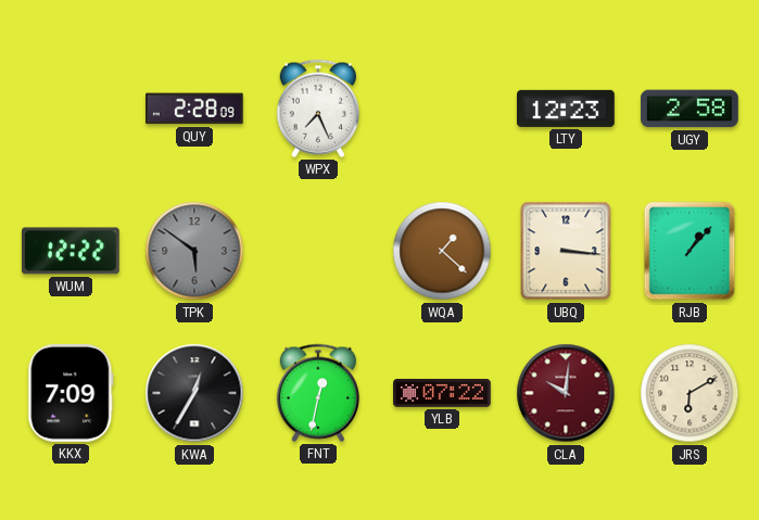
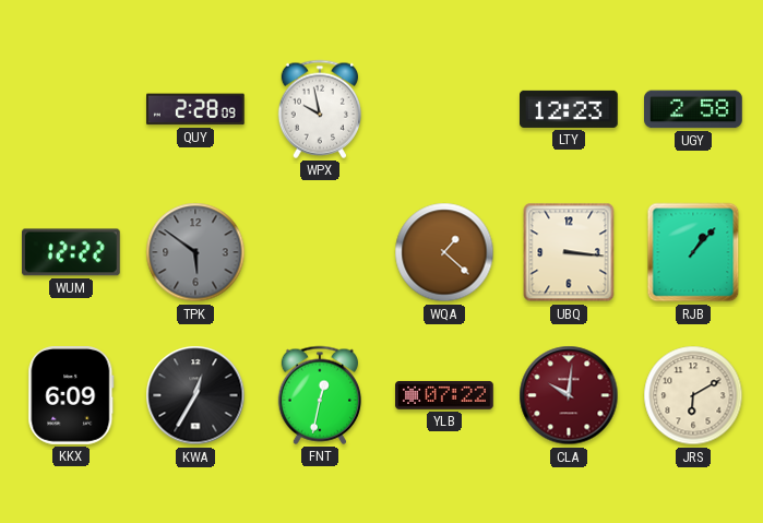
WPX: 7:26 -> 9:58
KKX: 7:09 -> 6:09
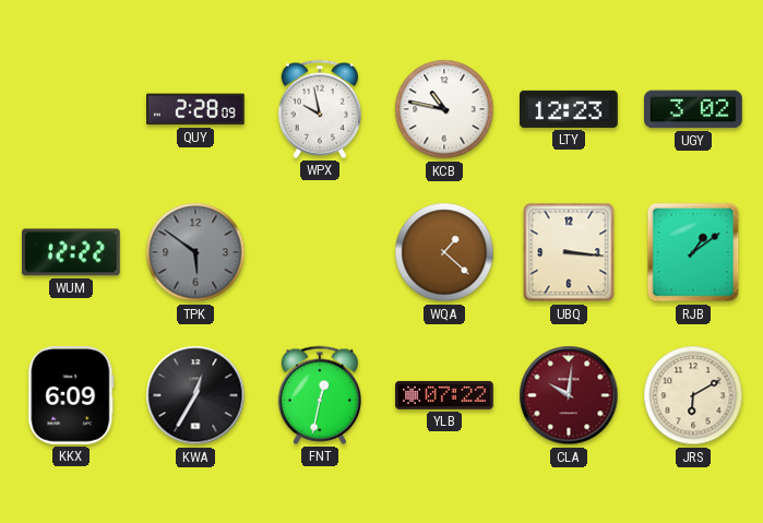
KCB: none -> 10:47
UGY: 2:58 -> 3:02
RJB: 1:07 -> 1:09
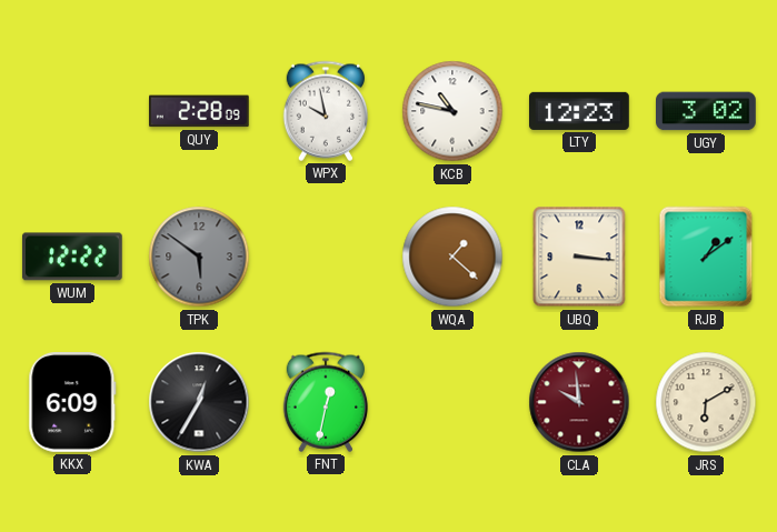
YLB: 07:22 -> none
CLA: 10:01 -> 9:59
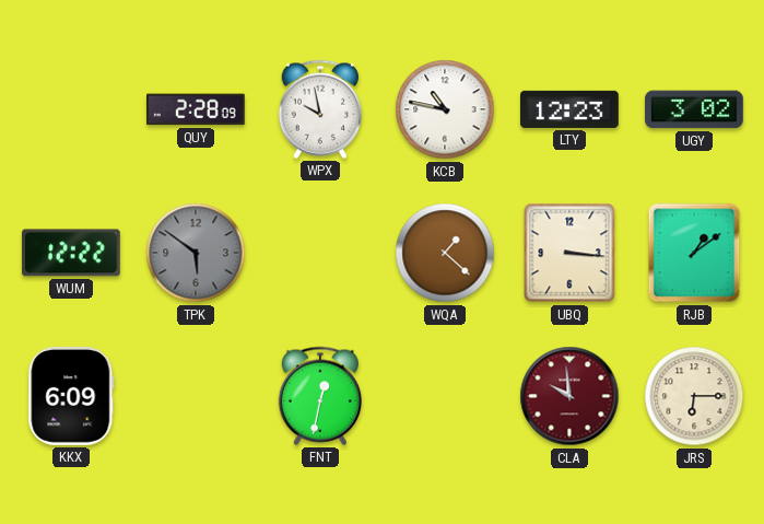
KWA: 12:35 -> none
JRS: 6:10 -> 6:15
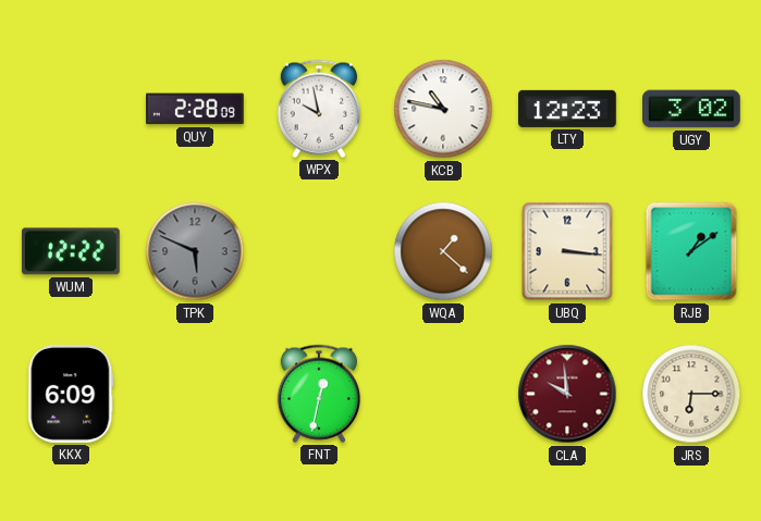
TPK: 5:51 -> 5:49
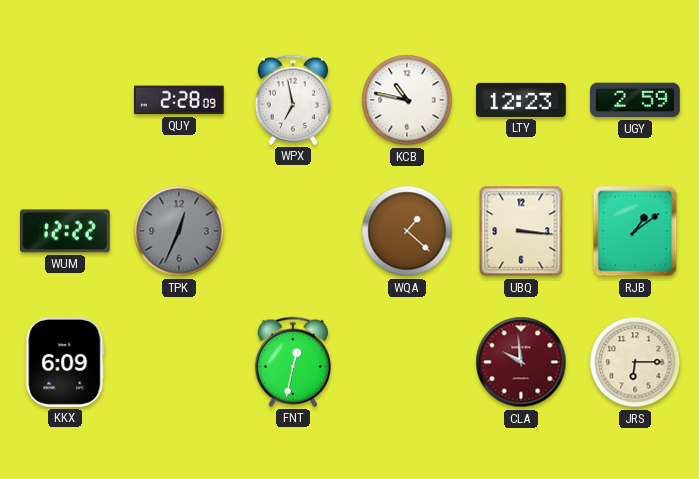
WPX: 9:58 -> 6:58
UGY: 3:02 -> 2:59
TPK: 5:49 -> 12:34
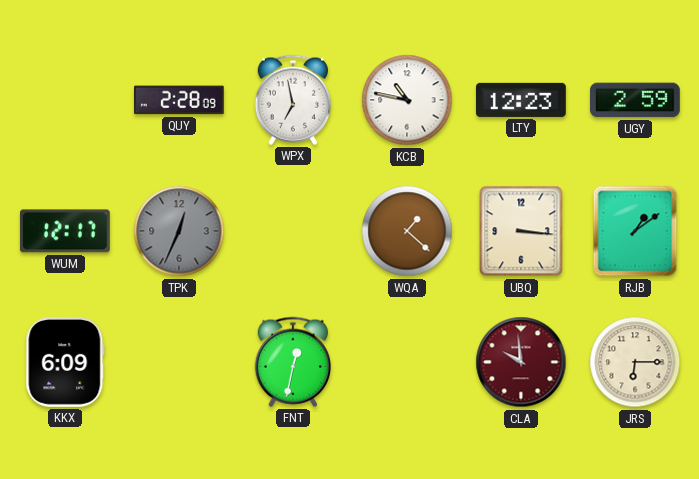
WUM: 12:22 -> 12:17
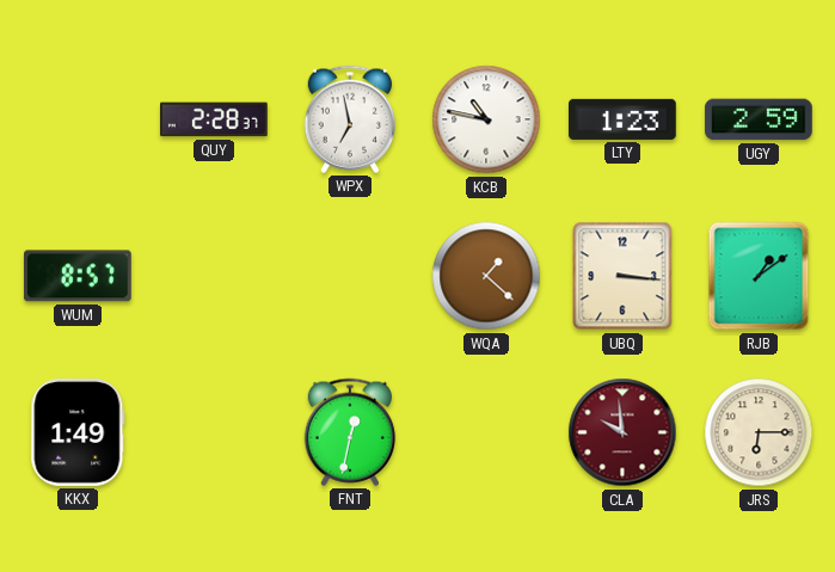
QUY: 2:28:09 -> 2:28:37
LTY: 12:23 -> 1:23
WUM: 12:17 -> 8:57
TPK: 12:34 -> none
KKX: 6:09 -> 1:49
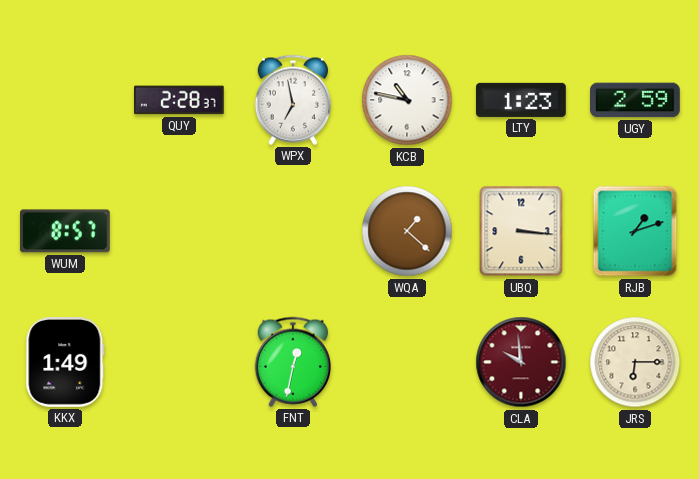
RJB: 1:09 -> 1:12
